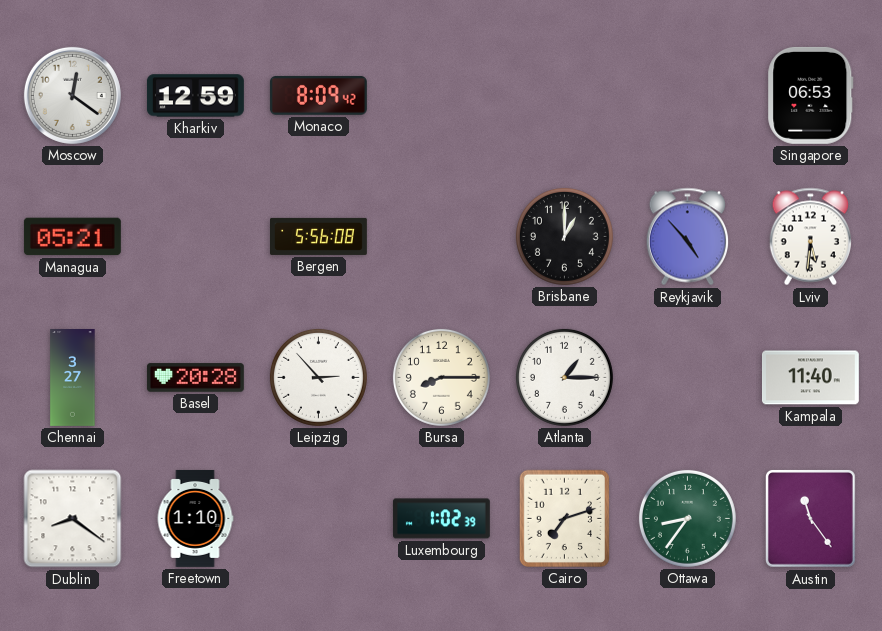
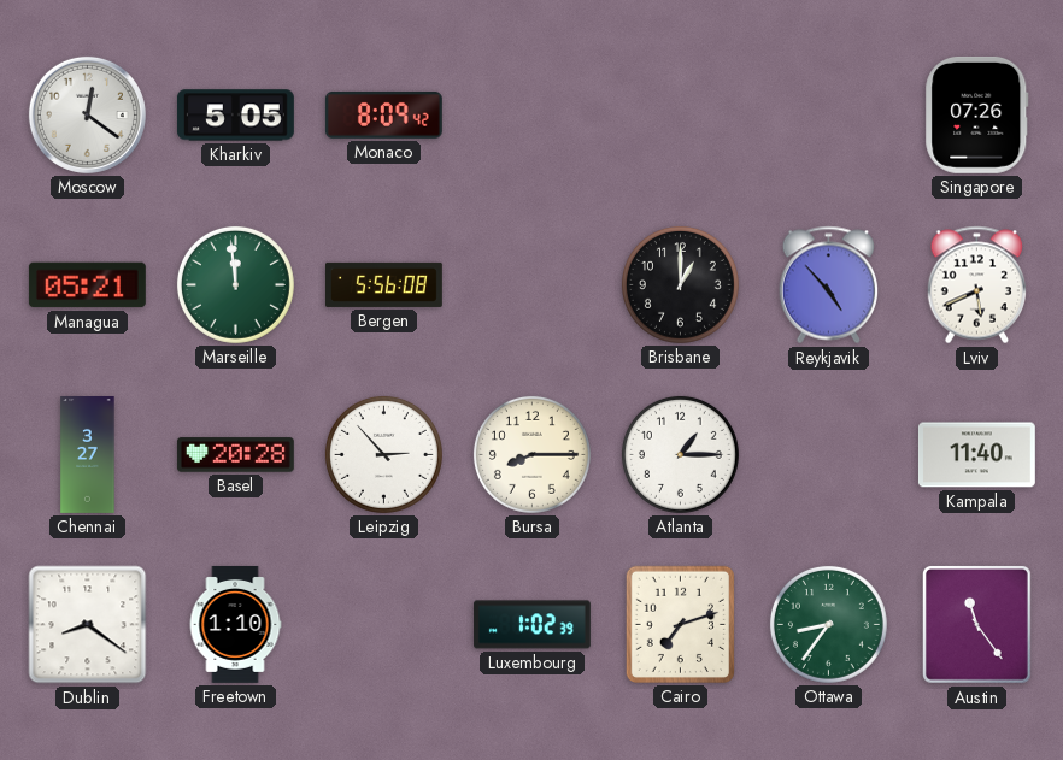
Kharkiv: 12:59 -> 5:05
Singapore: 06:53 -> 07:26
Marseille: none -> 11:59
Lviv: 5:31 -> 5:41
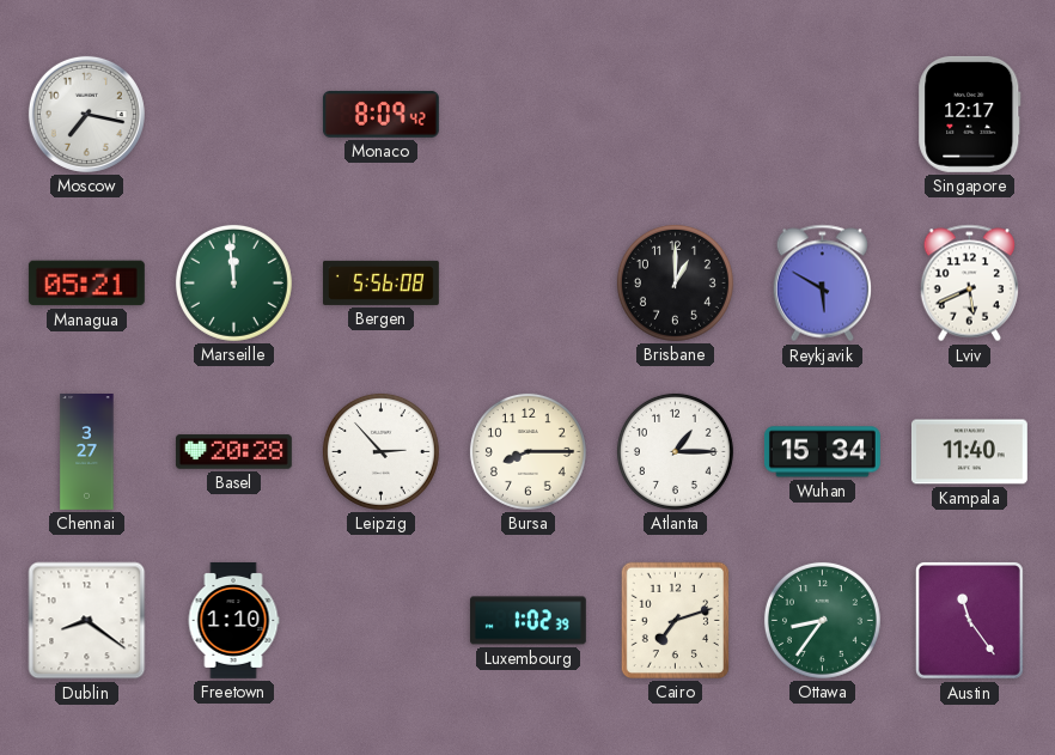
Moscow: 12:21 -> 7:17
Kharkiv: 5:05 -> none
Singapore: 07:26 -> 12:17
Reykjavik: 4:53 -> 5:50
Wuhan: none -> 15:34
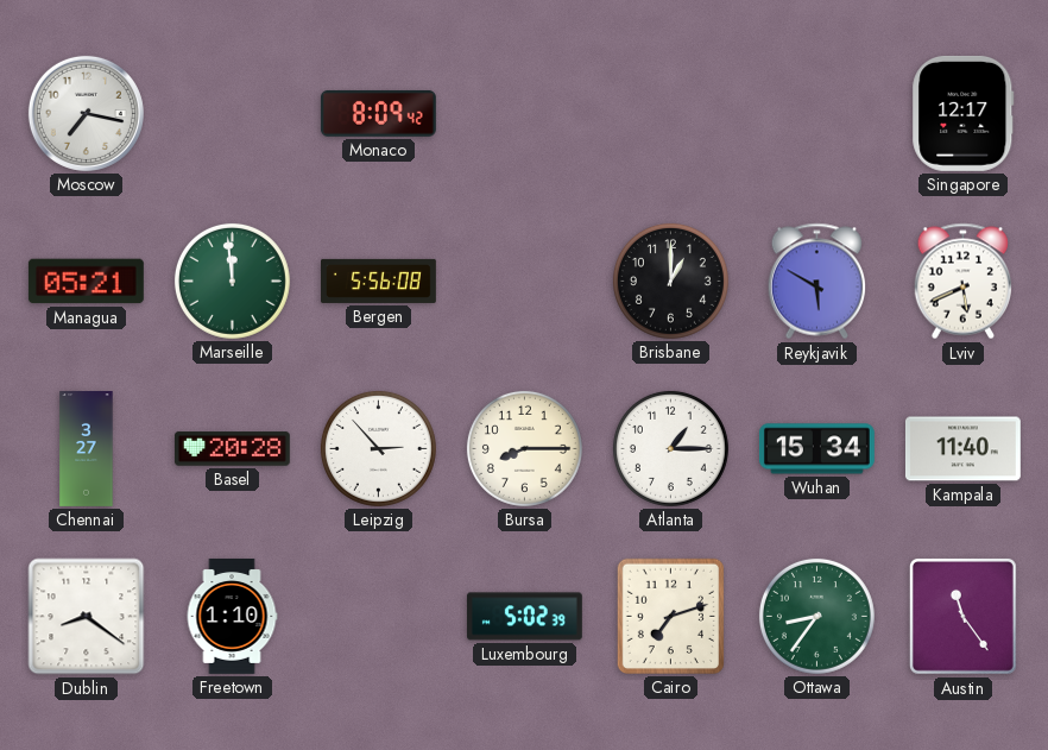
Luxembourg: 1:02 -> 5:02
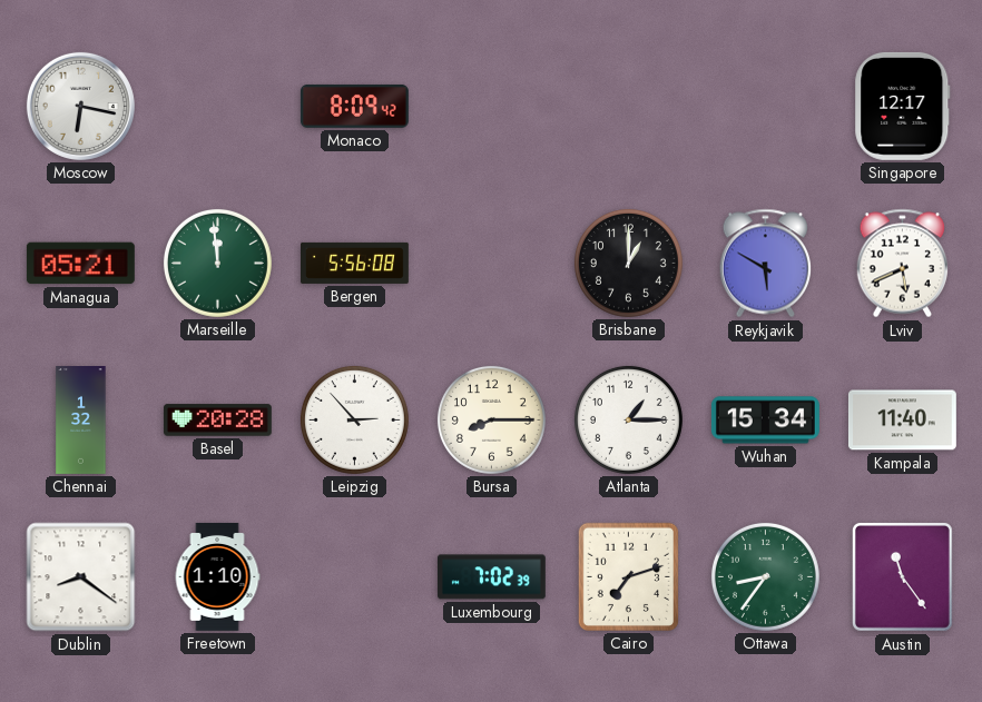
Moscow: 7:17 -> 6:17
Chennai: 3:27 -> 1:32
Luxembourg: 5:02 -> 7:02
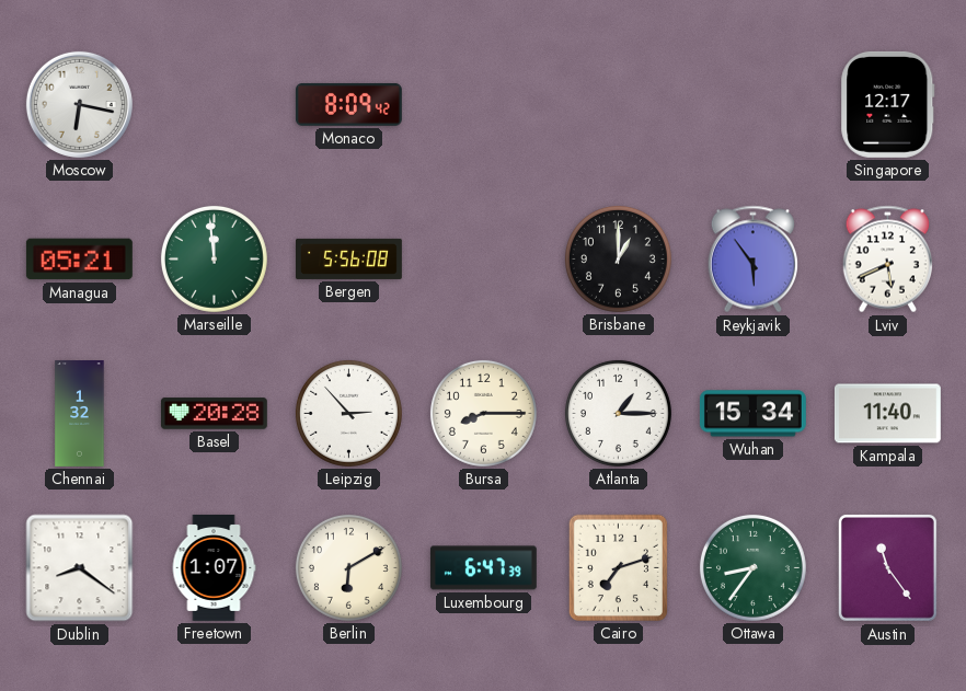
Reykjavik: 5:50 -> 5:54
Freetown: 1:10 -> 1:07
Berlin: none -> 6:10
Luxembourg: 7:02 -> 6:47
